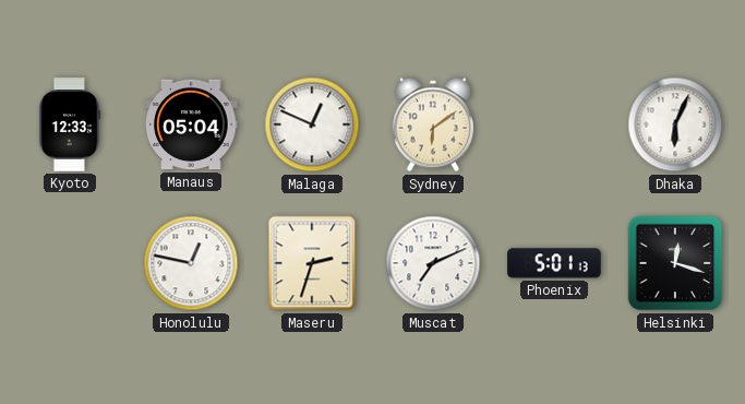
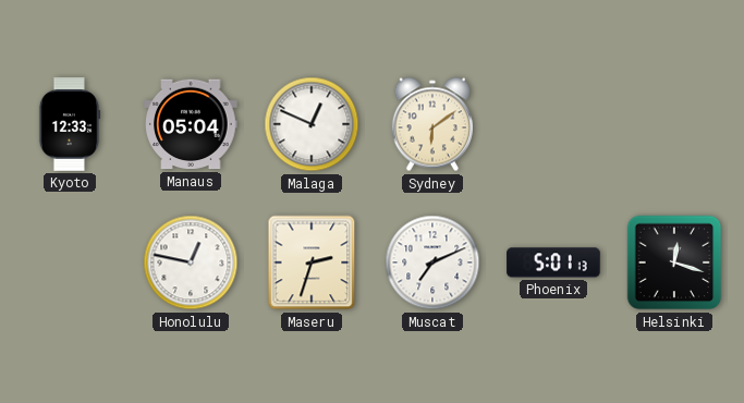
Dhaka: 6:04 -> none
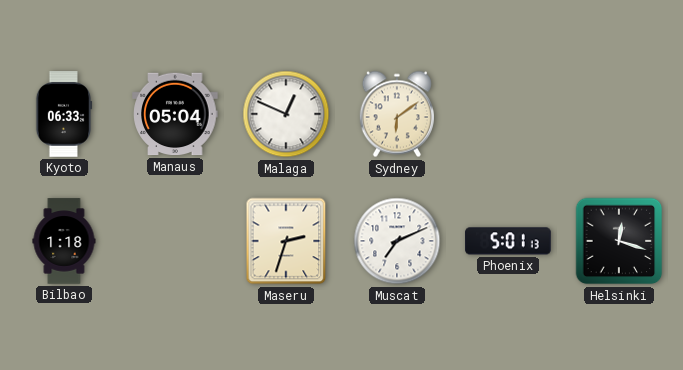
Kyoto: 12:33 -> 06:33
Bilbao: none -> 1:18
Honolulu: 12:47 -> none
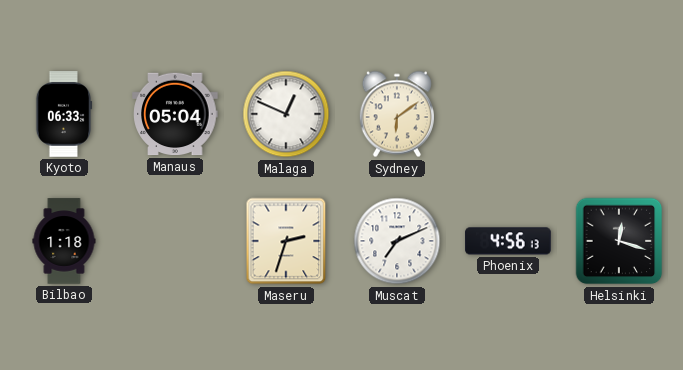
Phoenix: 5:01 -> 4:56
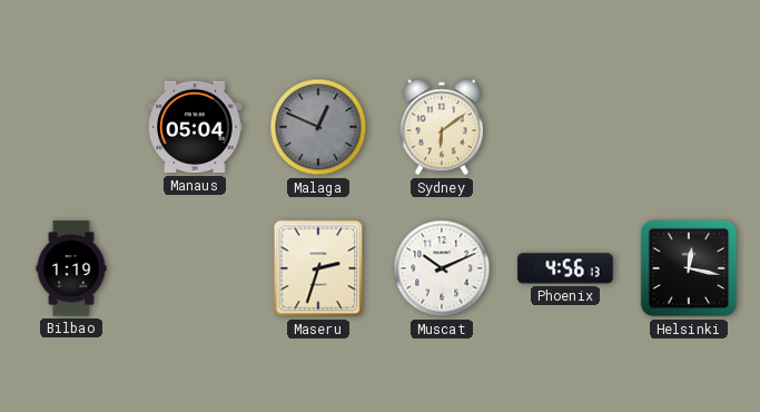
Kyoto: 06:33 -> none
Malaga dial: white -> grey
Bilbao: 1:18 -> 1:19
Muscat: 7:11 -> 10:11
Helsinki: 12:18 -> 12:17
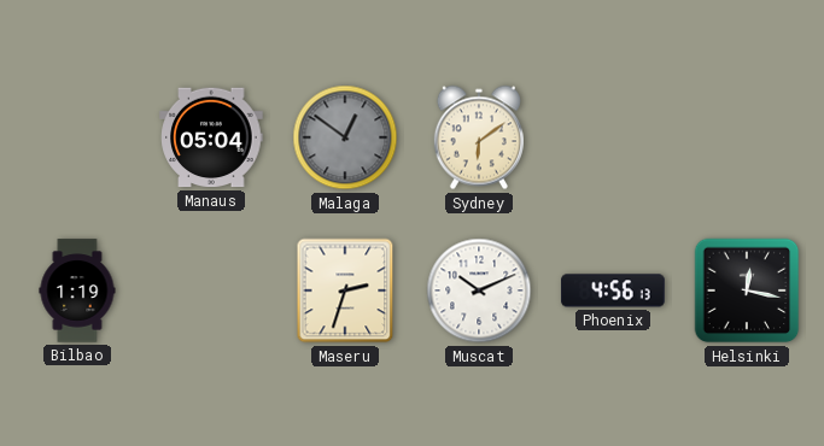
Malaga: 12:49 -> 12:51
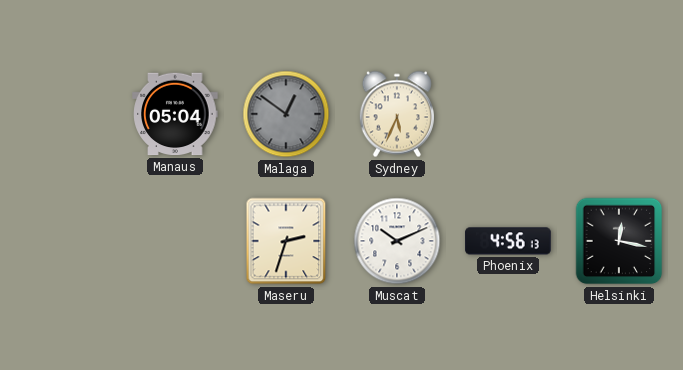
Sydney: 6:09 -> 5:34
Bilbao: 1:19 -> none
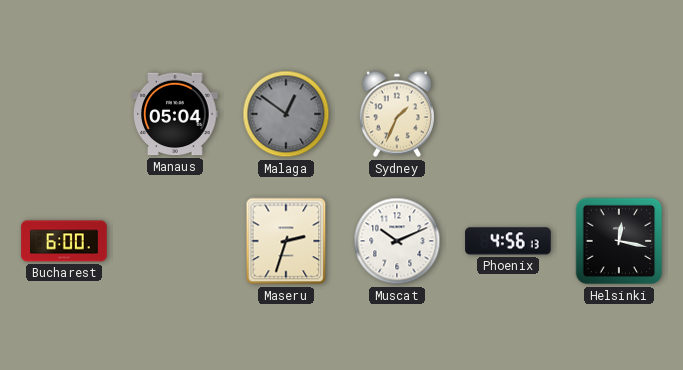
Sydney: 5:34 -> 1:34
Bucharest: none -> 6:00
